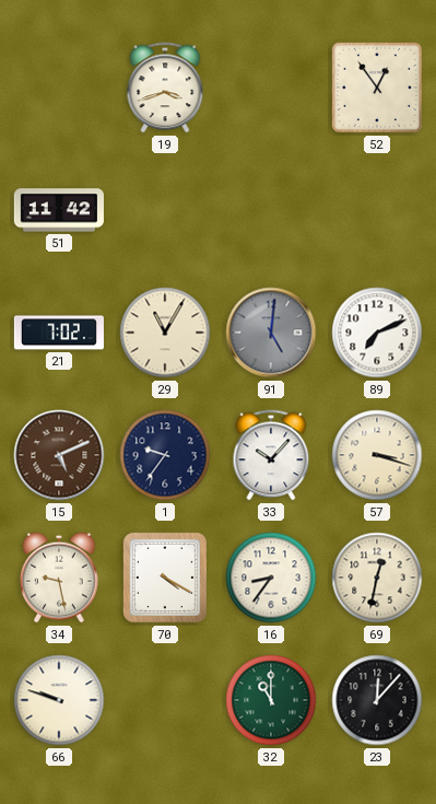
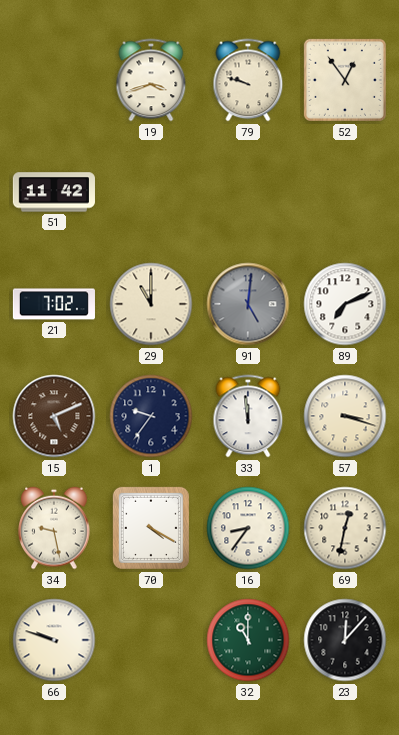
79: none -> 9:48
29: 11:05 -> 11:00
33: 10:07 -> 11:59
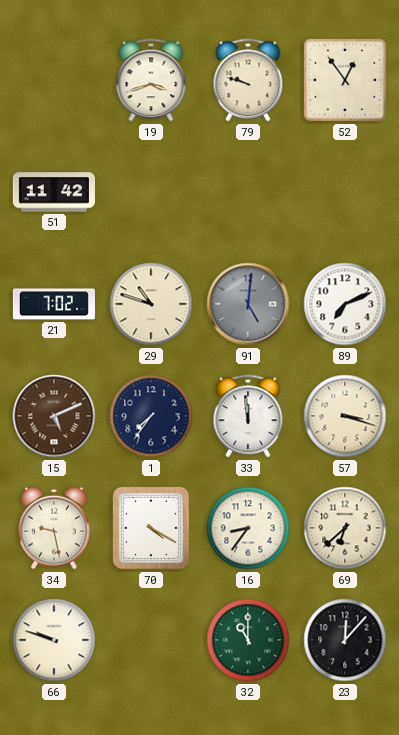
29: 11:00 -> 10:48
1: 9:36 -> 7:36
69: 12:32 -> 6:38
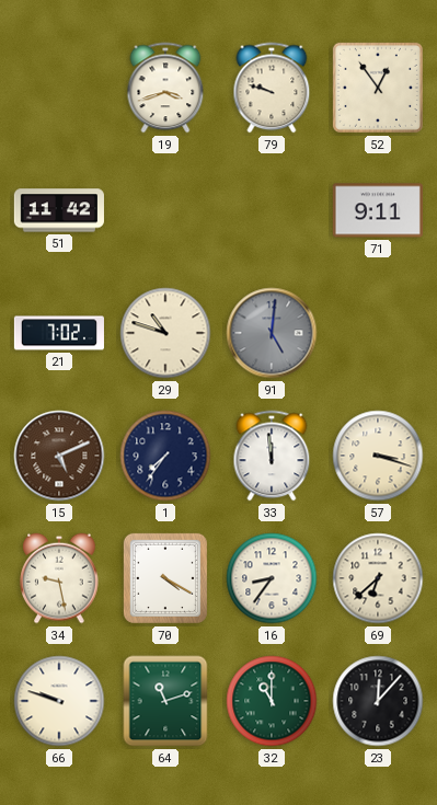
71: none -> 9:11
89: 7:11 -> none
64: none -> 11:12
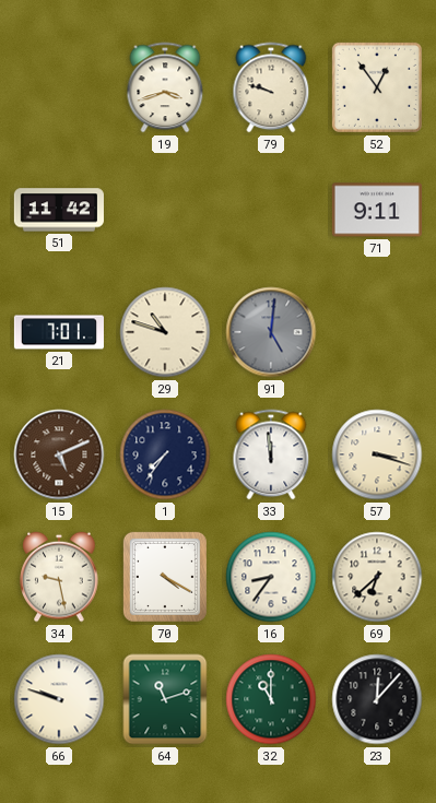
21: 7:02 -> 7:01
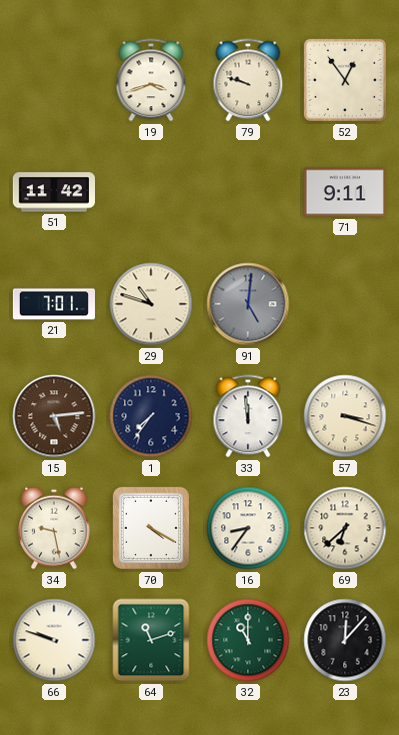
15: 5:11 -> 5:14
